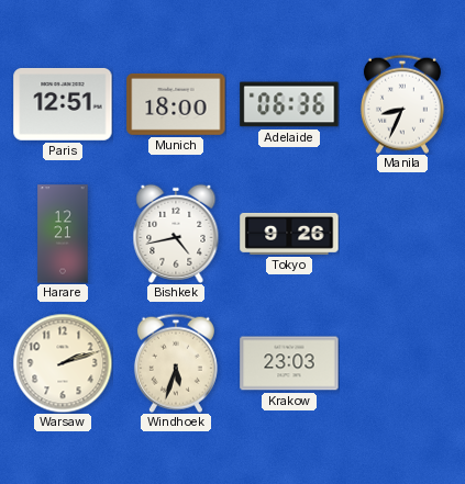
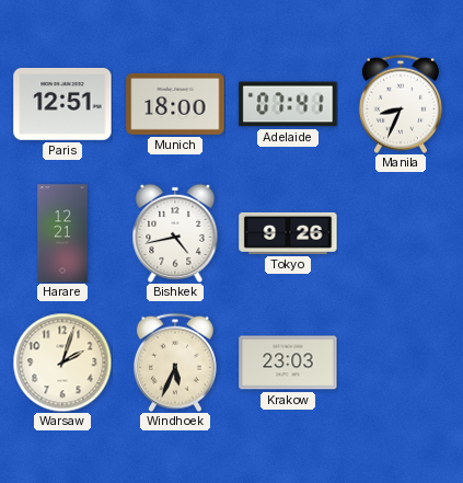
Adelaide: 06:36 -> 07:41
Warsaw: 2:12 -> 2:03
Windhoek: 5:33 -> 5:34
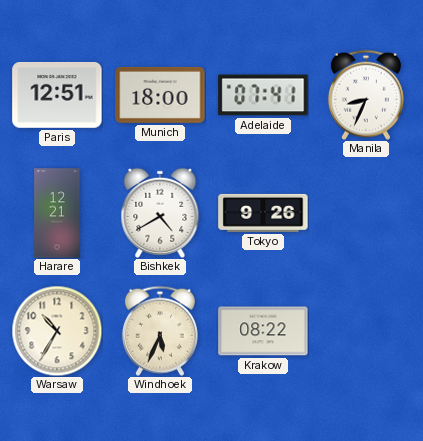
Bishkek: 4:43 -> 4:40
Warsaw: 2:03 -> 10:35
Krakow: 23:03 -> 08:22
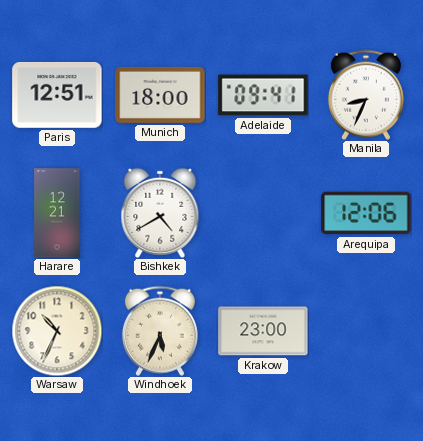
Adelaide: 07:41 -> 09:41
Tokyo: 9:26 -> none
Arequipa: none -> 12:06
Warsaw: 10:35 -> 10:34
Krakow: 08:22 -> 23:00
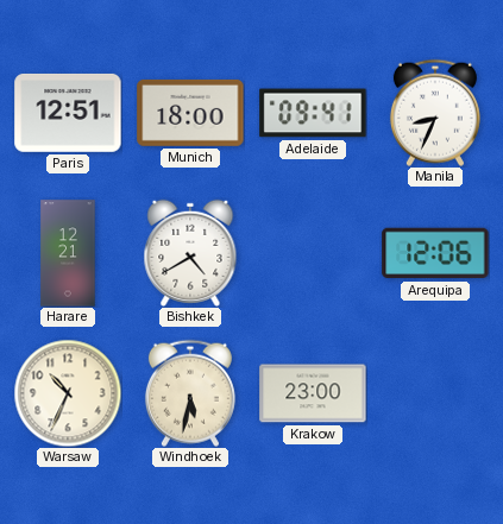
Windhoek: 5:34 -> 5:32
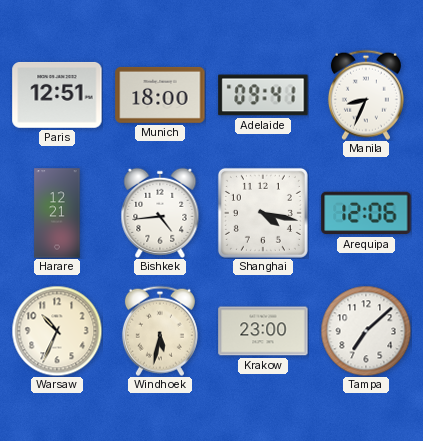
Bishkek: 4:40 -> 4:44
Shanghai: none -> 4:17
Tampa: none -> 7:08
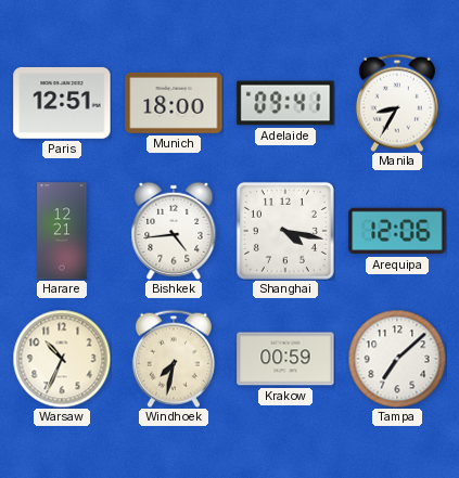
Manila: 8:34 -> 8:35
Windhoek: 5:32 -> 7:32
Krakow: 23:00 -> 00:59
